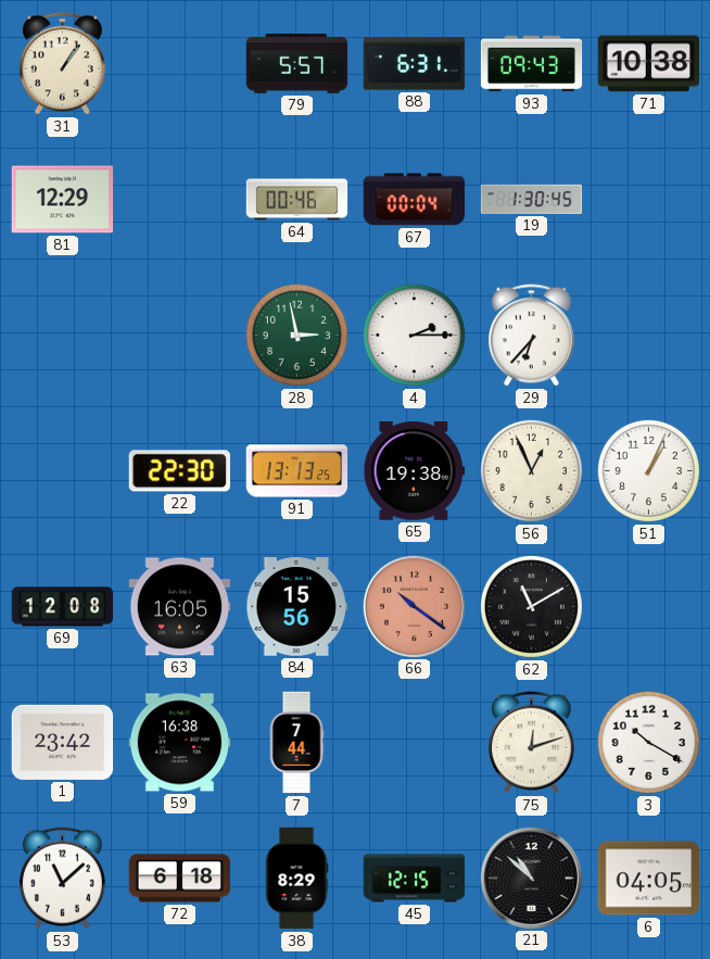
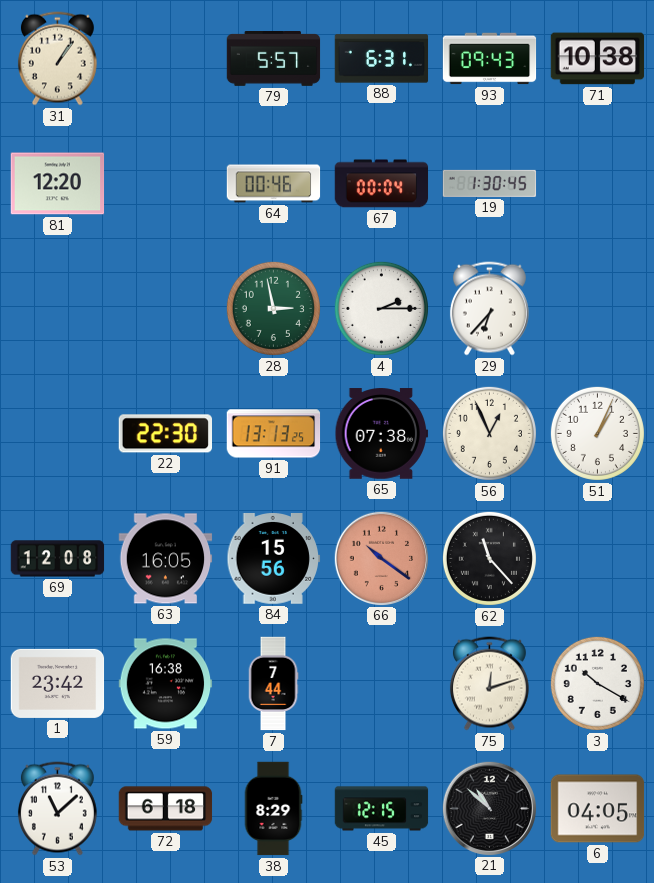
81: 12:29 -> 12:20
65: 19:38 -> 07:38
62: 11:10 -> 11:23
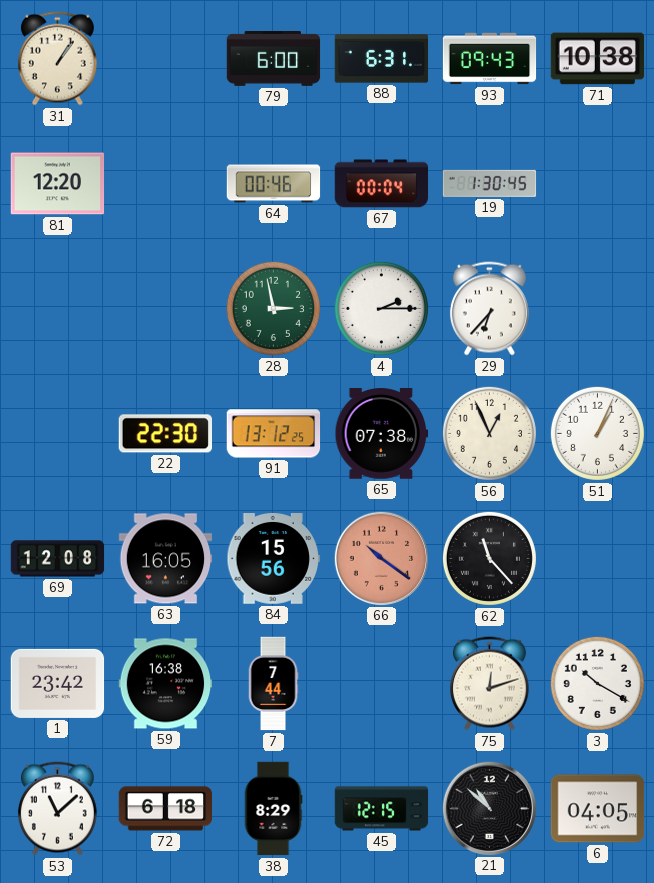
79: 5:57 -> 6:00
91: 13:13 -> 13:12
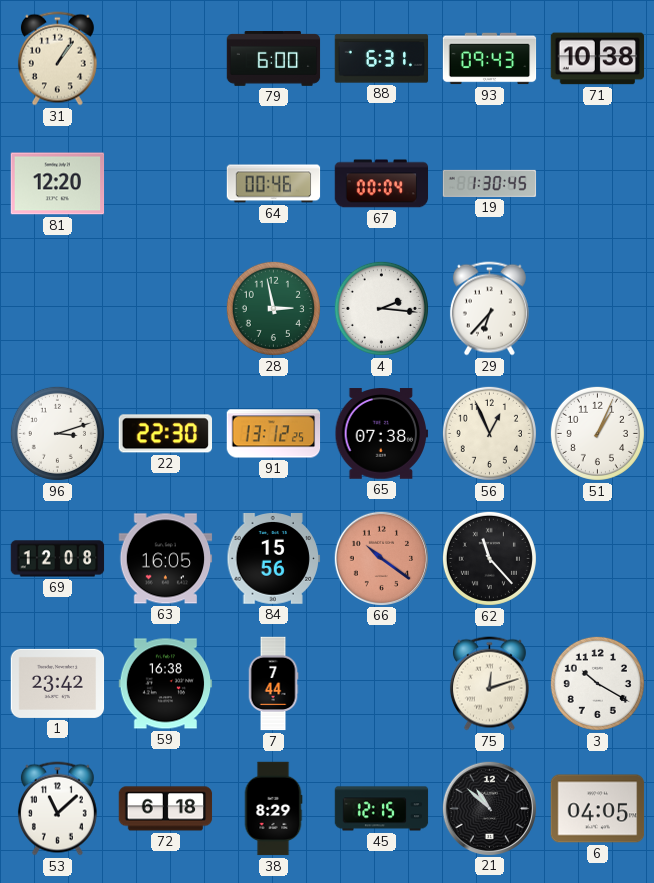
4: 2:15 -> 2:16
96: none -> 3:12
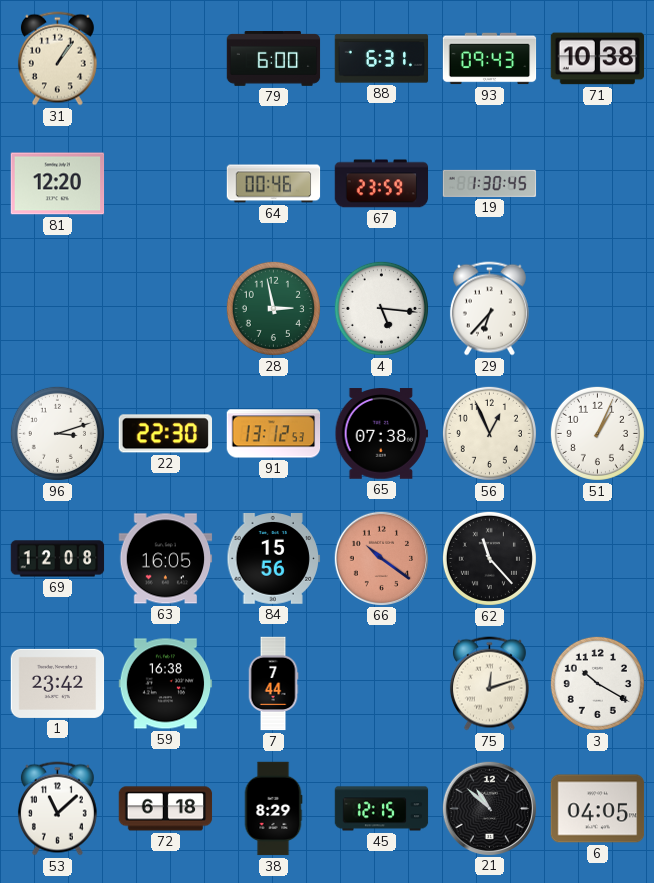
67: 00:04 -> 23:59
4: 2:16 -> 5:16
91: 13:12:25 -> 13:12:53
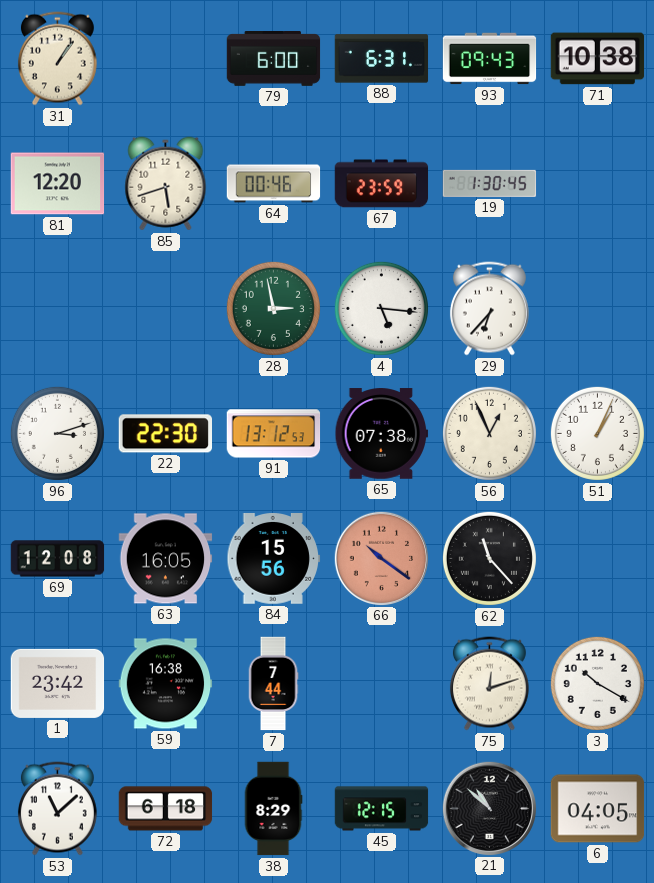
85: none -> 5:42
